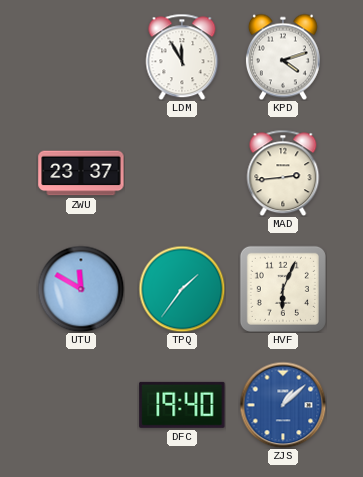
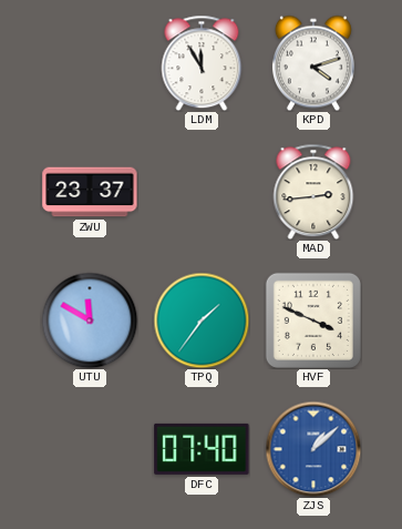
HVF: 6:04 -> 3:49
DFC: 19:40 -> 07:40
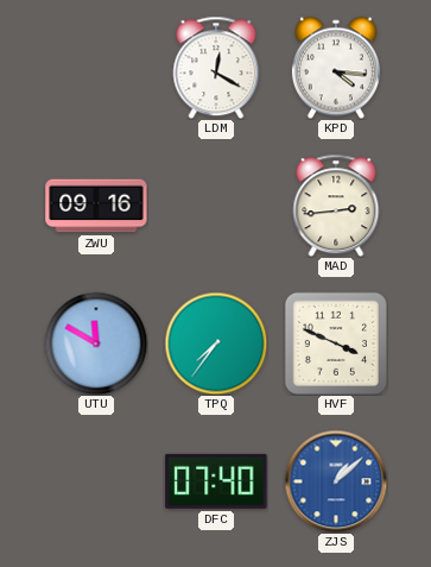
LDM: 11:55 -> 12:20
KPD: 4:12 -> 4:16
ZWU: 23:37 -> 09:16
TPQ: 1:36 -> 7:36
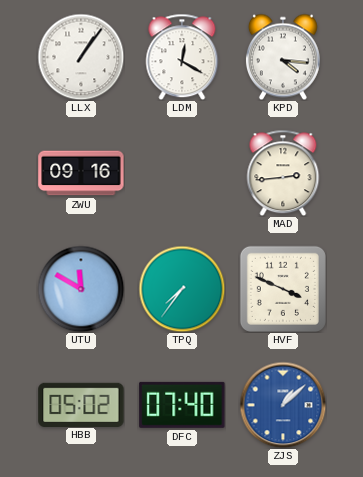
LLX: none -> 1:06
HBB: none -> 05:02
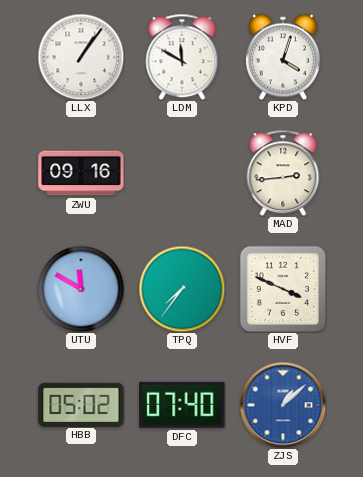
LDM: 12:20 -> 11:50
KPD: 4:16 -> 4:03
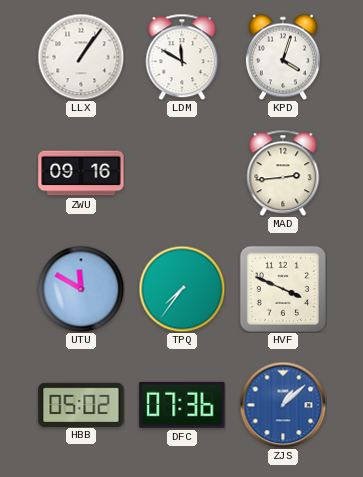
DFC: 07:40 -> 07:36
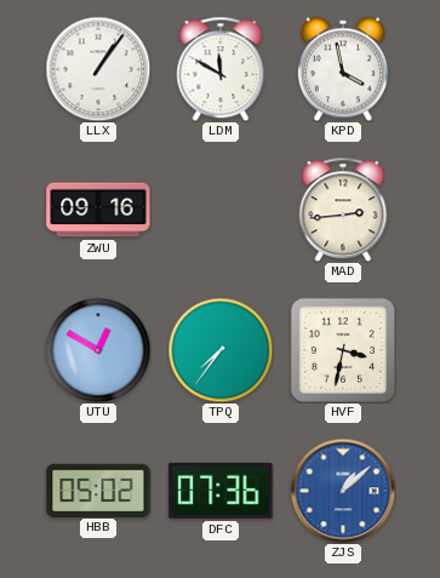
KPD: 4:03 -> 3:58
UTU: 11:50 -> 12:50
HVF: 3:49 -> 3:32
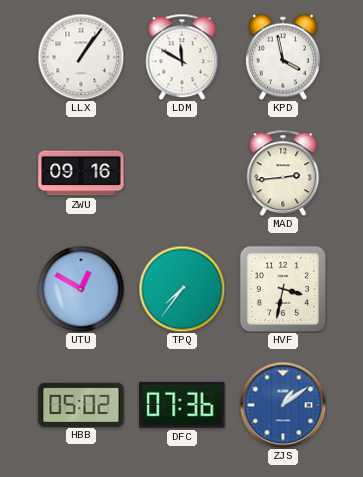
ZJS: 1:08 -> 1:09
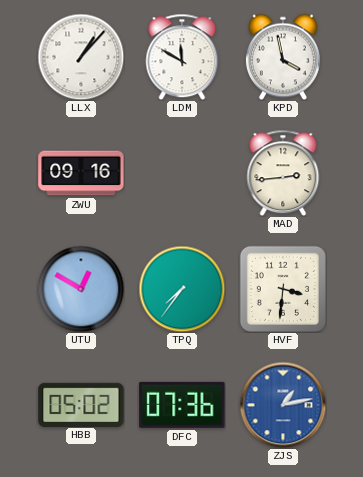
LLX: 1:06 -> 1:07
HVF: 3:32 -> 3:31
ZJS: 1:09 -> 1:13
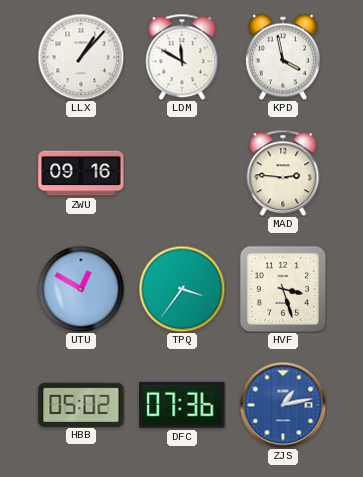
MAD: 2:44 -> 2:46
TPQ: 7:36 -> 3:36
HVF: 3:31 -> 3:27
